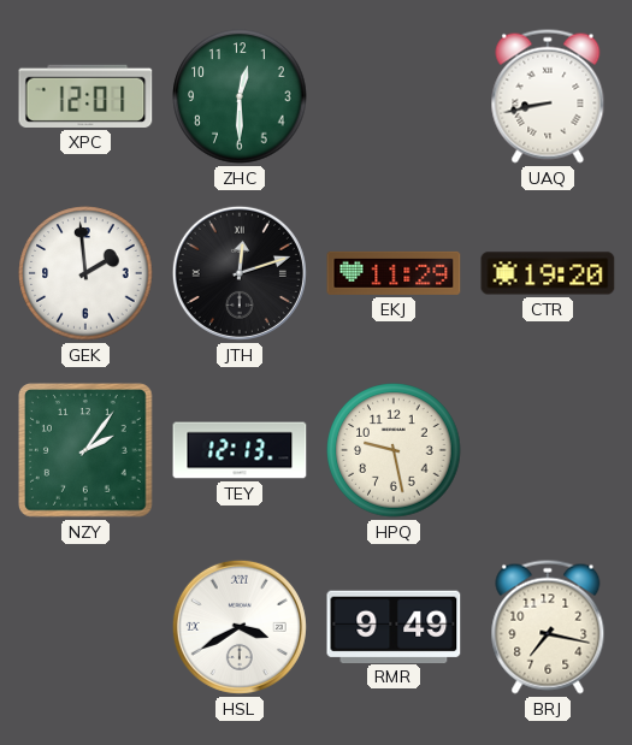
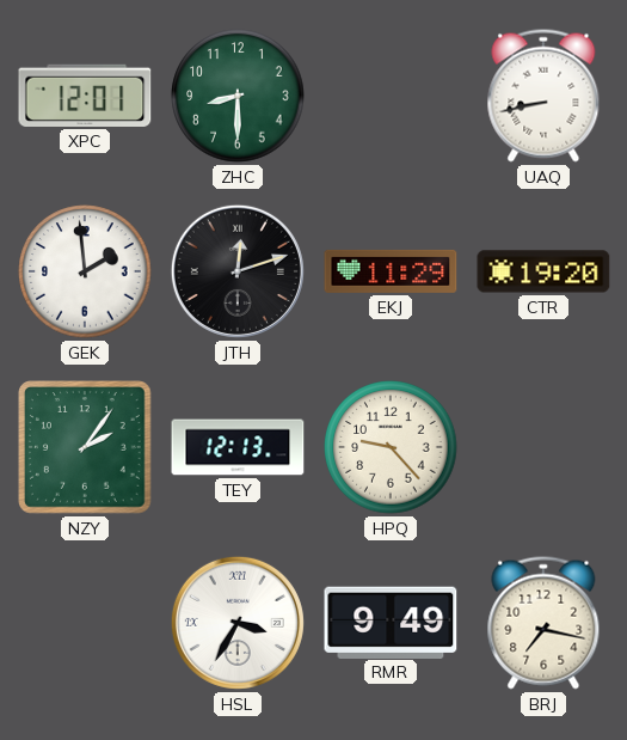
ZHC: 12:30 -> 8:30
HPQ: 9:28 -> 9:23
HSL: 3:40 -> 3:35
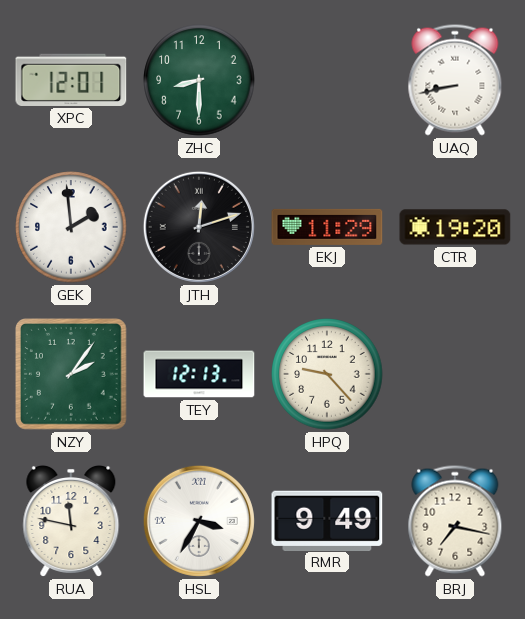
RUA: none -> 11:47
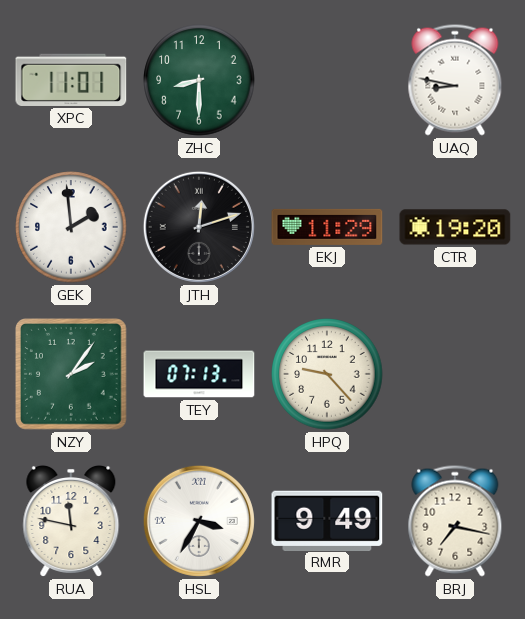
XPC: 12:01 -> 11:01
UAQ: 8:43 -> 8:47
TEY: 12:13 -> 07:13
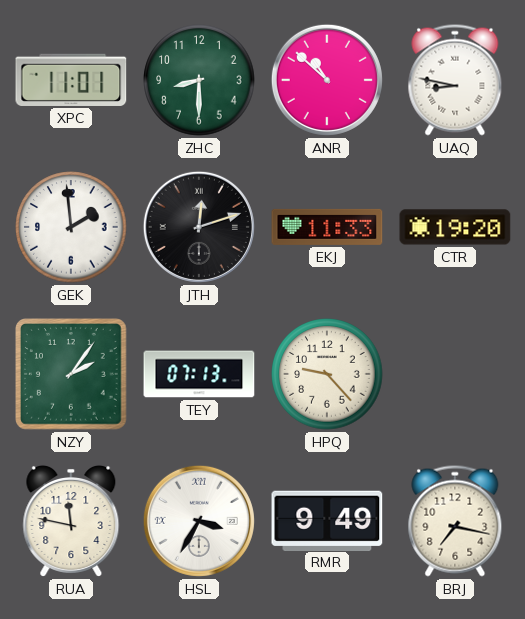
ANR: none -> 10:52
EKJ: 11:29 -> 11:33
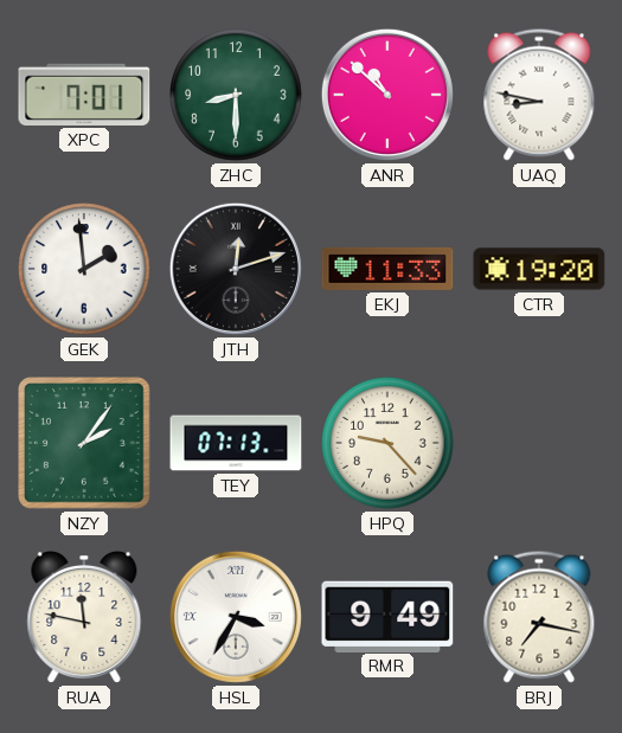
XPC: 11:01 -> 7:01
